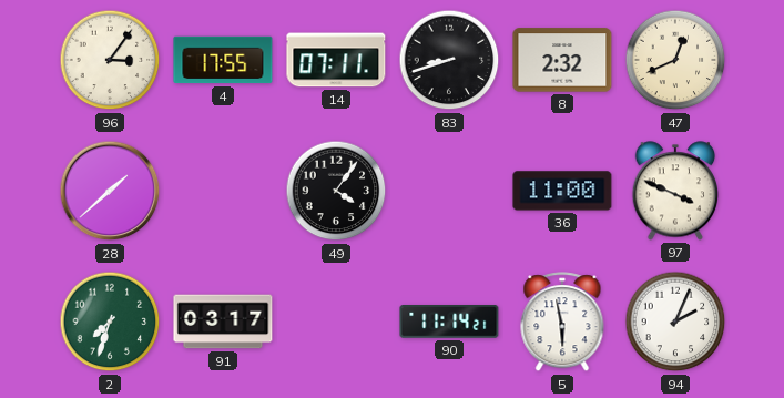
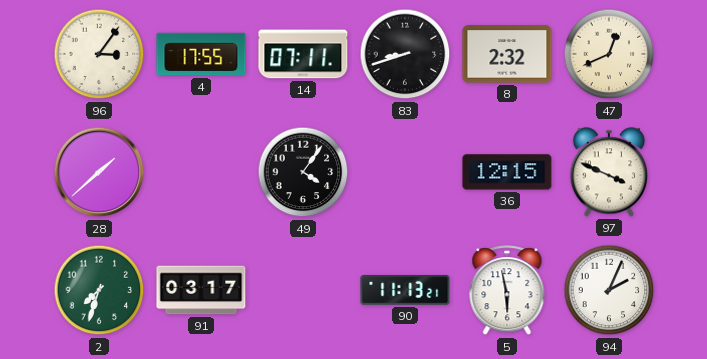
36: 11:00 -> 12:15
90: 11:14 -> 11:13
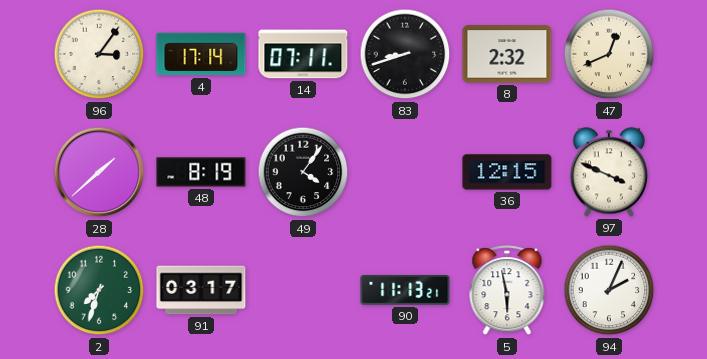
4: 17:55 -> 17:14
48: none -> 8:19
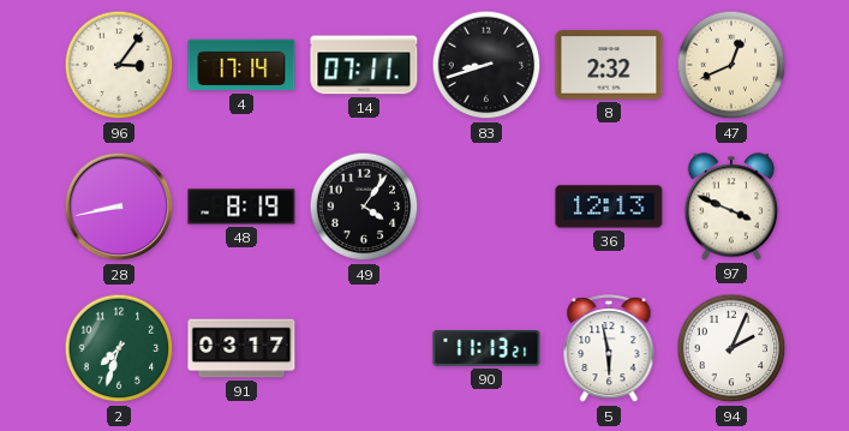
28: 1:38 -> 8:43
36: 12:15 -> 12:13
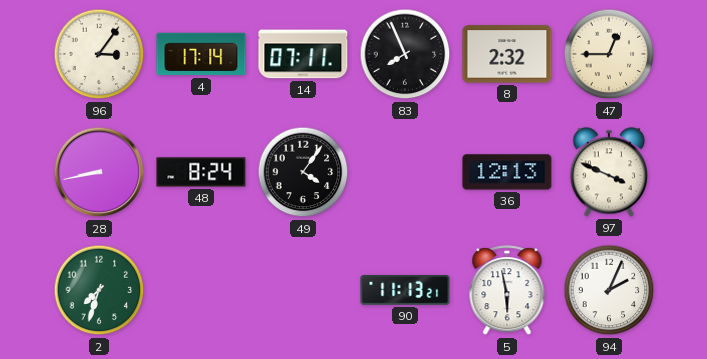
83: 8:42 -> 7:56
47: 12:41 -> 12:45
48: 8:19 -> 8:24
91: 03:17 -> none
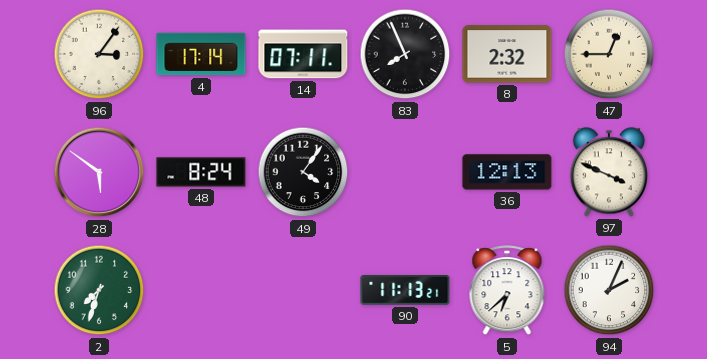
28: 8:43 -> 5:51
5: 5:58 -> 6:38
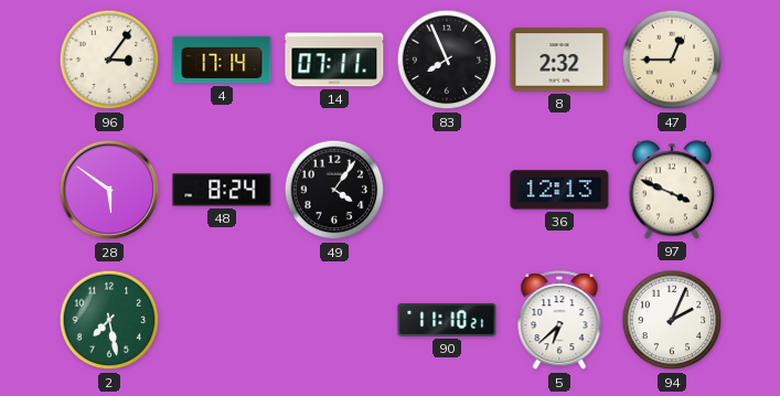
2: 7:33 -> 7:28
90: 11:13 -> 11:10
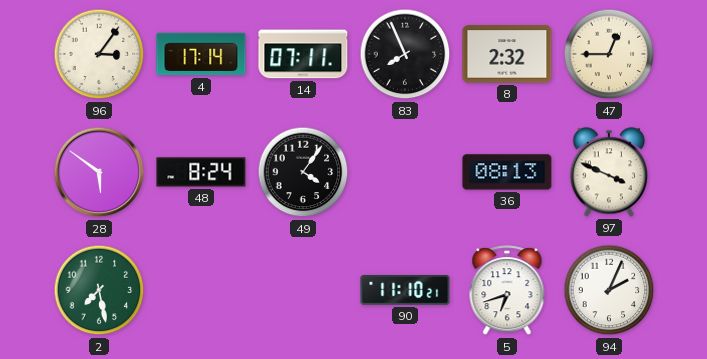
36: 12:13 -> 08:13
5: 6:38 -> 6:42
